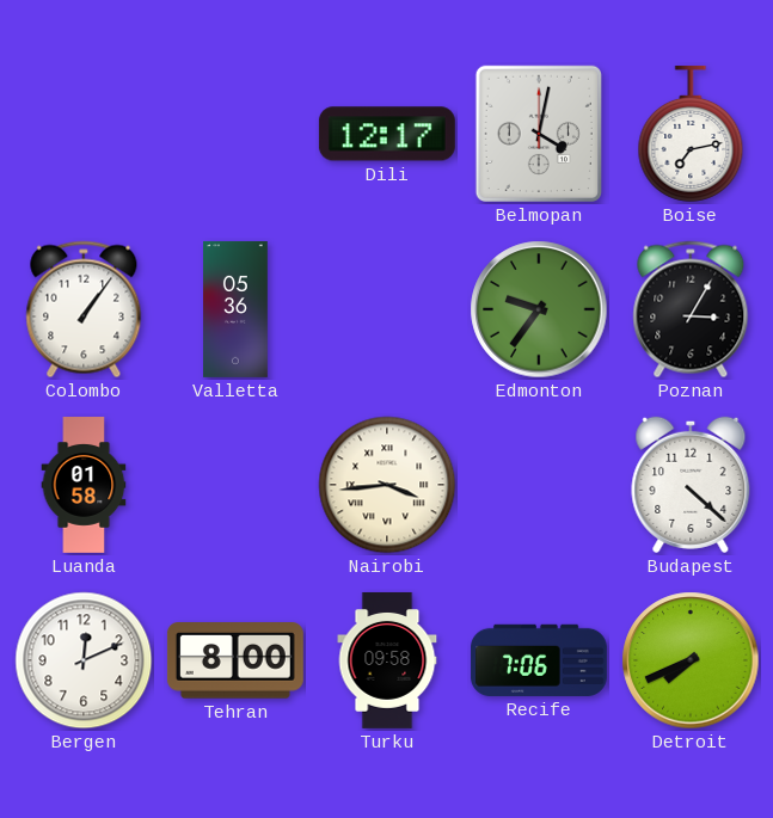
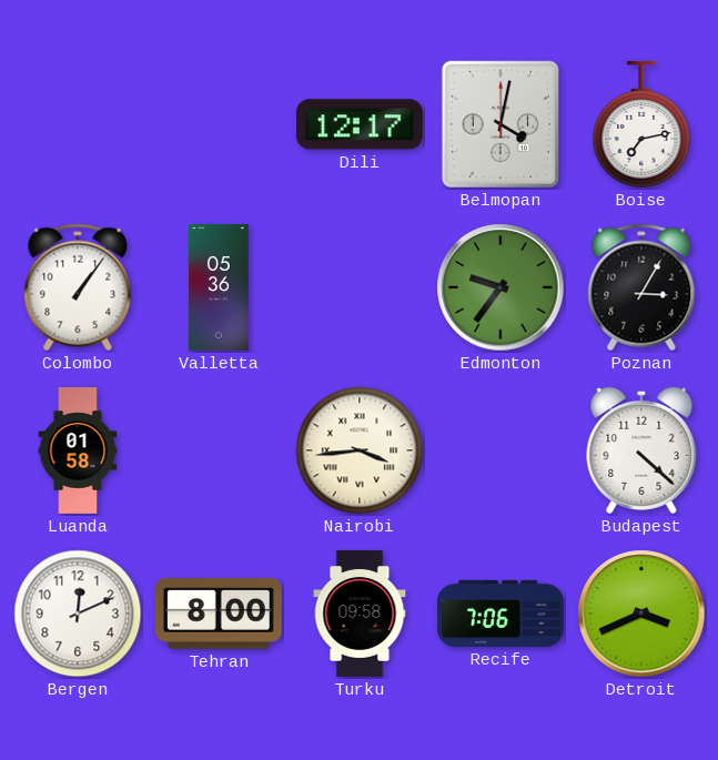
Detroit: 7:41 -> 3:41
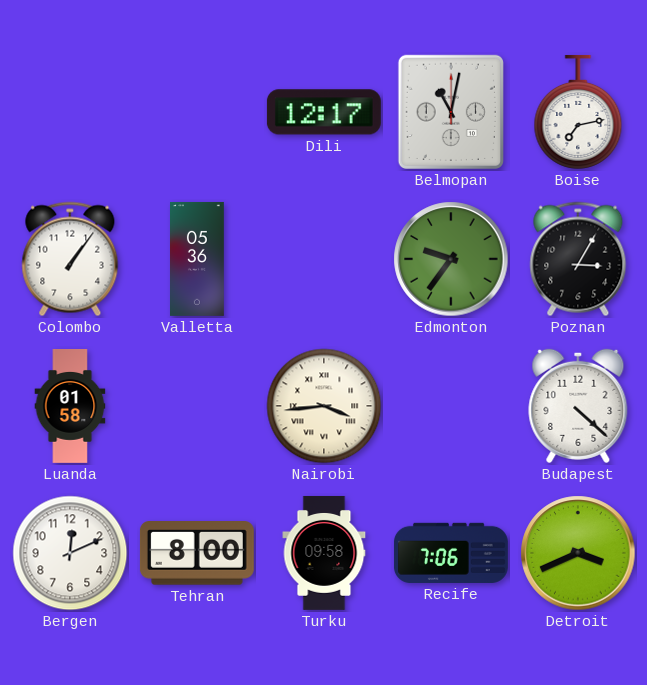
Belmopan: 4:02 -> 11:02
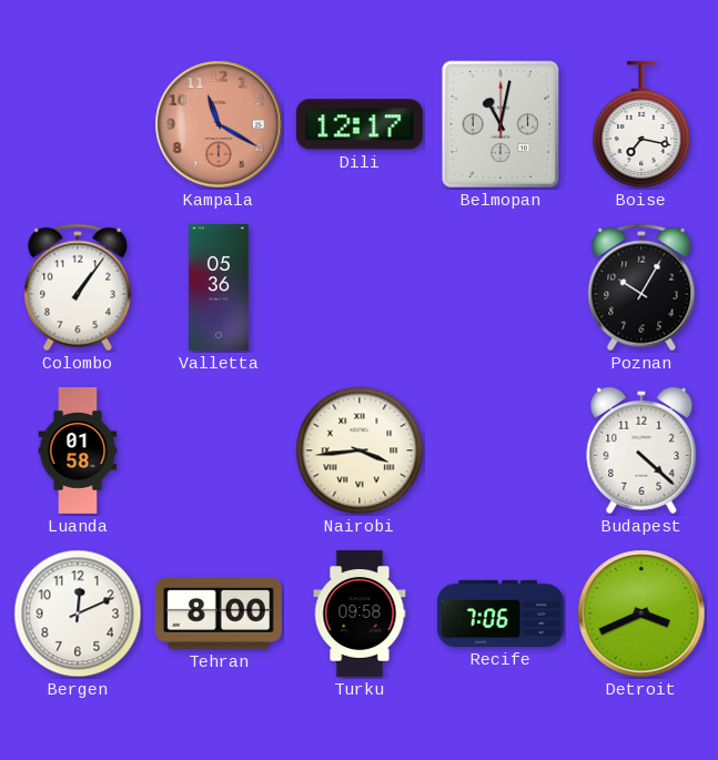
Kampala: none -> 11:20
Boise: 7:13 -> 7:17
Edmonton: 9:36 -> none
Poznan: 3:05 -> 10:05
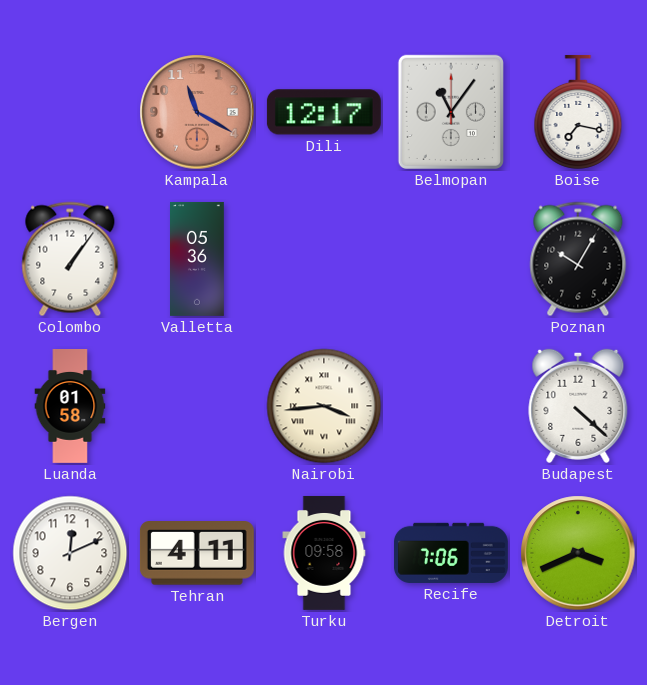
Belmopan: 11:02 -> 11:06
Tehran: 8:00 -> 4:11
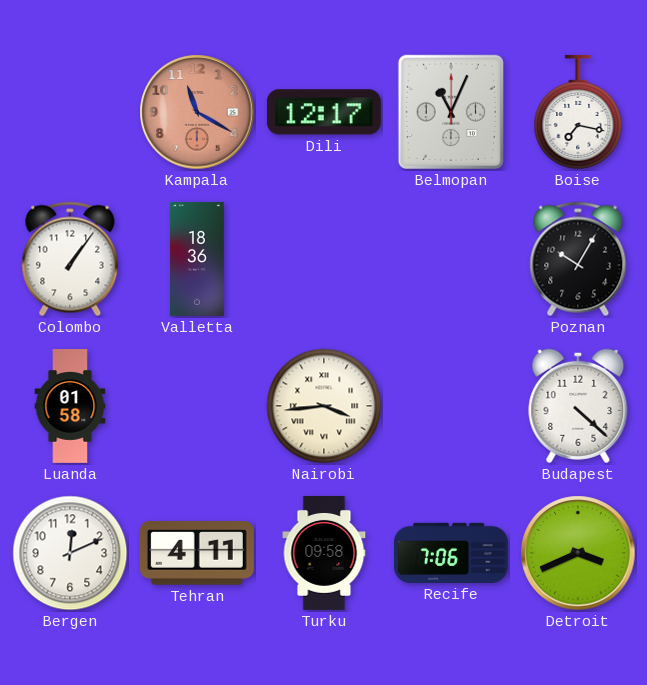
Belmopan: 11:06 -> 11:04
Valletta: 05:36 -> 18:36
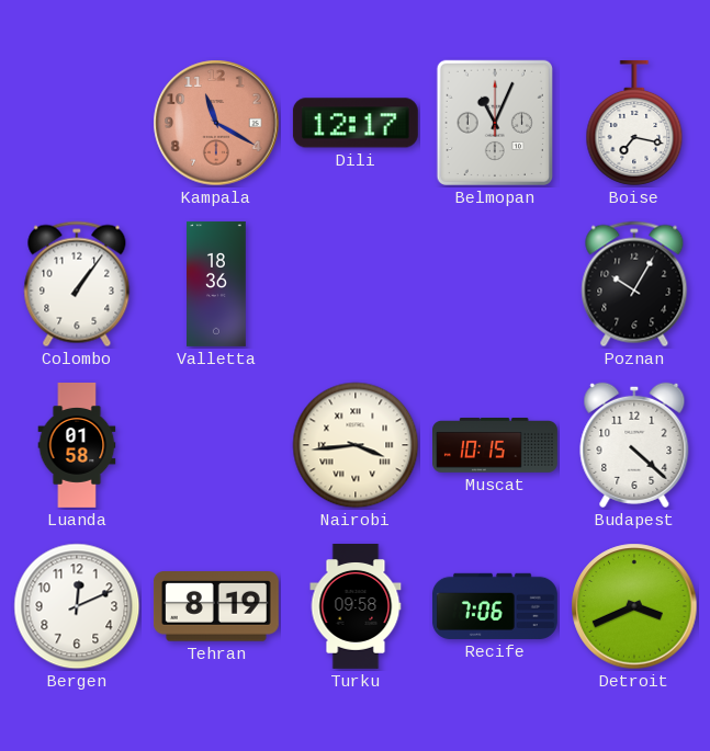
Muscat: none -> 10:15
Tehran: 4:11 -> 8:19
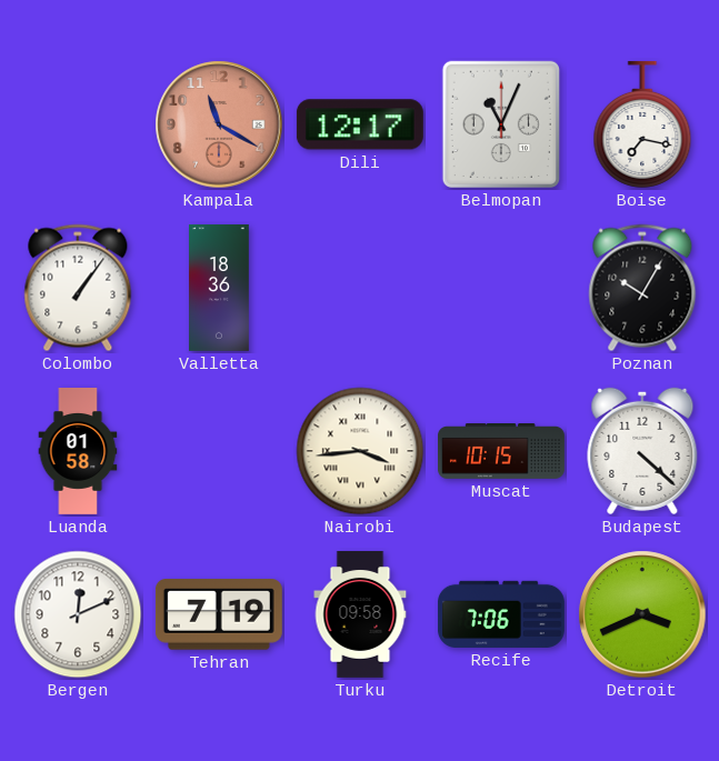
Tehran: 8:19 -> 7:19
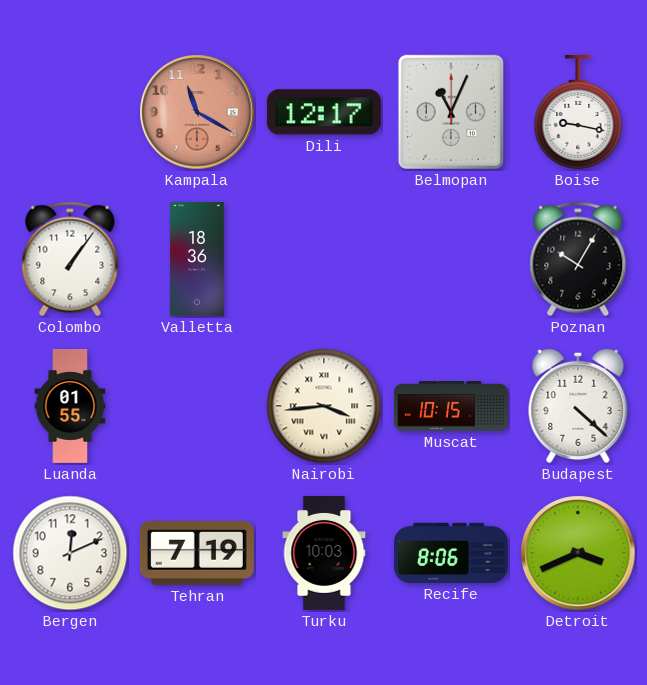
Boise: 7:17 -> 9:17
Luanda: 01:58 -> 01:55
Turku: 09:58 -> 10:03
Recife: 7:06 -> 8:06
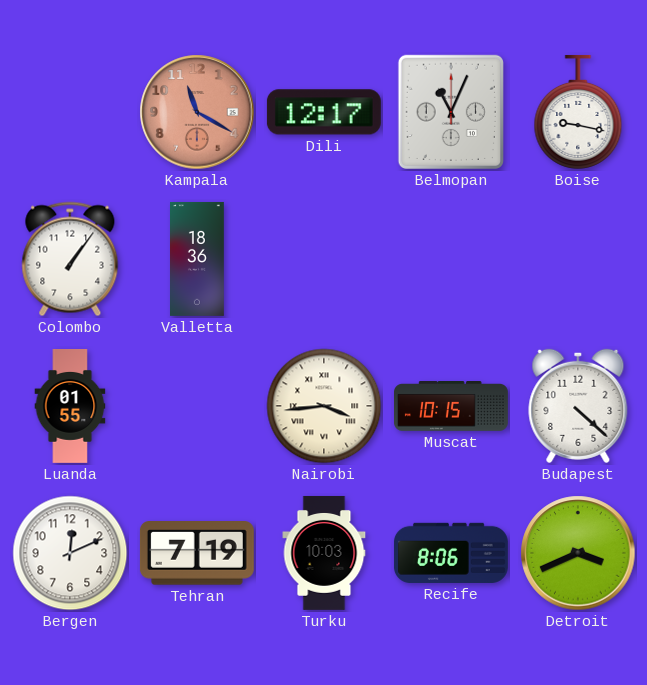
Poznan: 10:05 -> none
